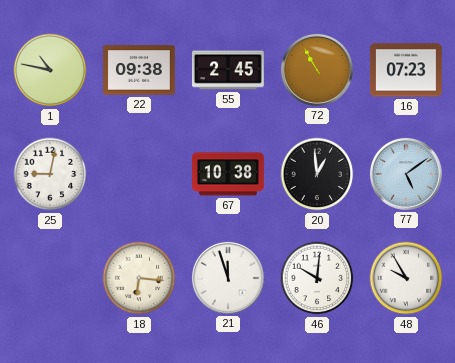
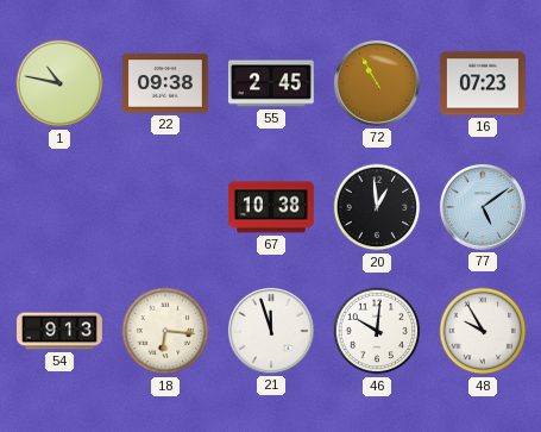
25: 9:02 -> none
54: none -> 9:13
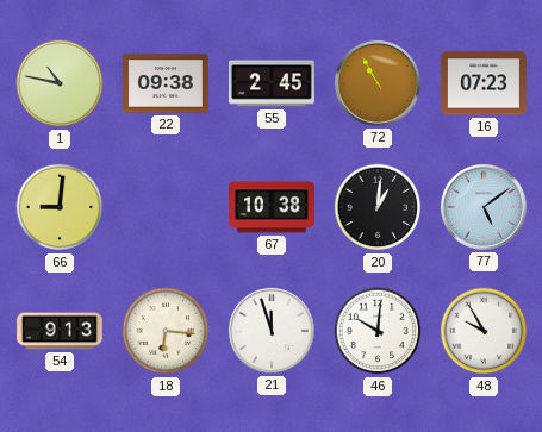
66: none -> 9:01
20: 12:59 -> 1:01
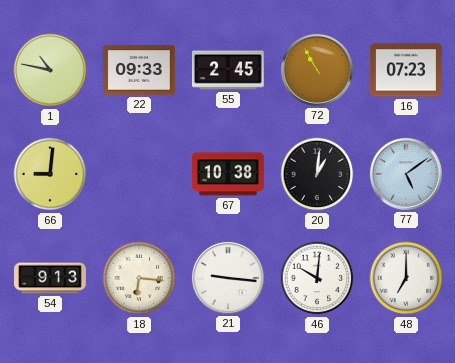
22: 09:38 -> 09:33
21: 11:57 -> 9:16
48: 9:55 -> 7:00
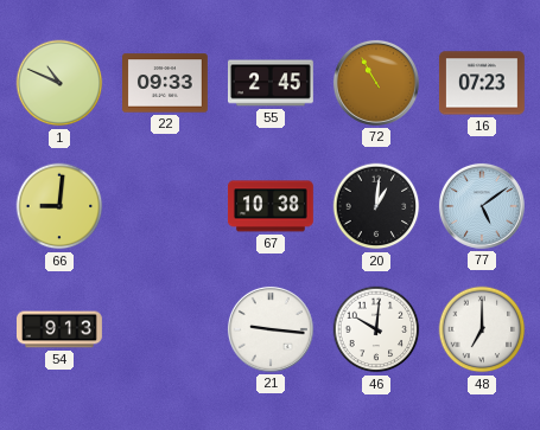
1: 10:47 -> 10:49
18: 6:16 -> none
